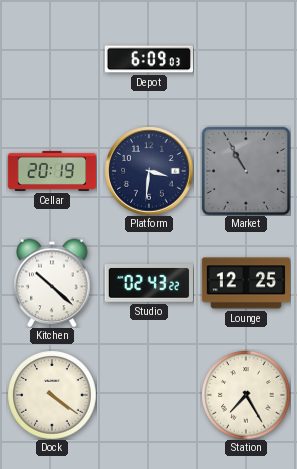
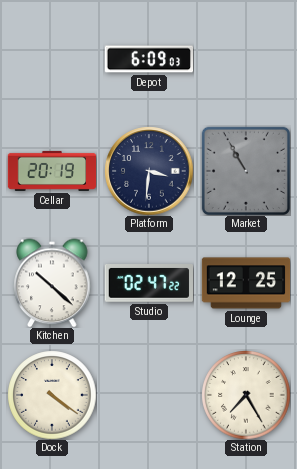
Studio: 02:43 -> 02:47
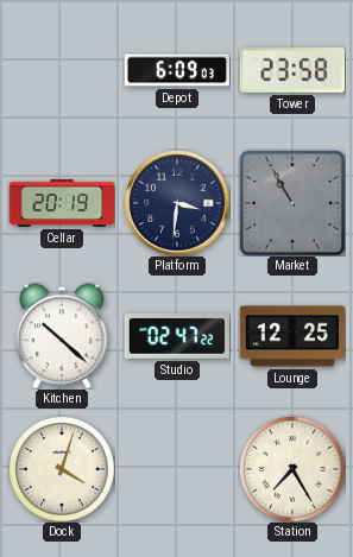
Tower: none -> 23:58
Dock: 4:21 -> 4:03
